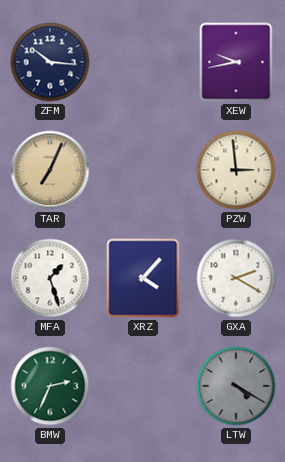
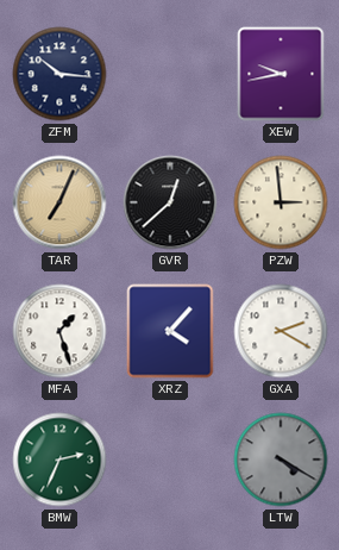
GVR: none -> 12:38
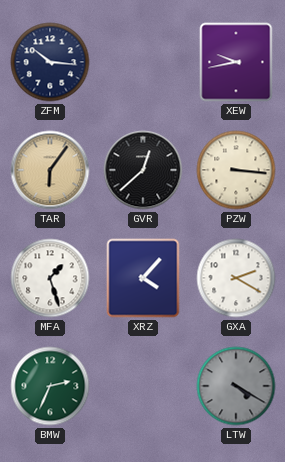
TAR: 7:04 -> 6:06
PZW: 2:59 -> 3:16
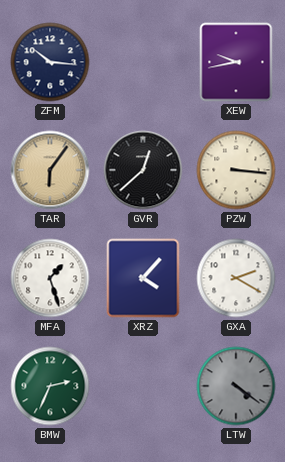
LTW: 4:20 -> 4:21
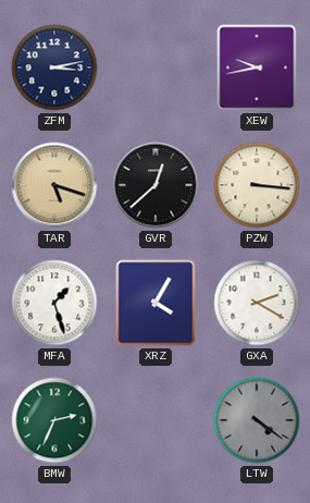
ZFM: 10:16 -> 3:13
TAR: 6:06 -> 5:18
XRZ: 4:07 -> 4:05
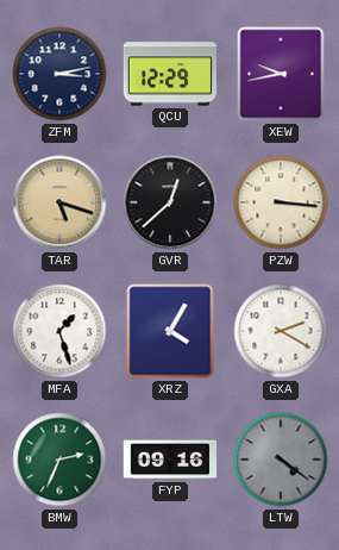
QCU: none -> 12:29
FYP: none -> 09:16
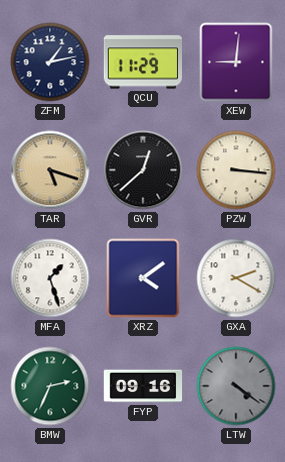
ZFM: 3:13 -> 1:13
QCU: 12:29 -> 11:29
XEW: 9:43 -> 9:01
XRZ: 4:05 -> 4:09
